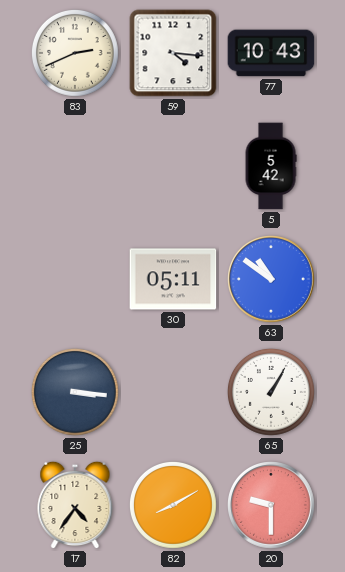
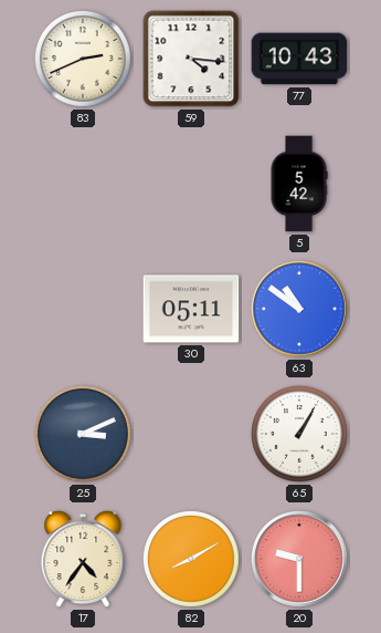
25: 3:16 -> 3:11
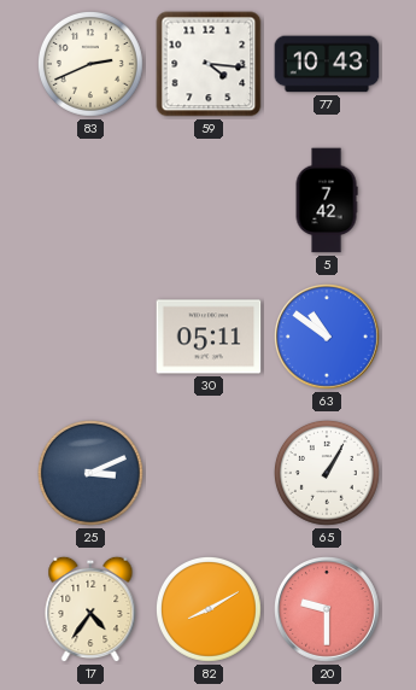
5: 5:42 -> 7:42
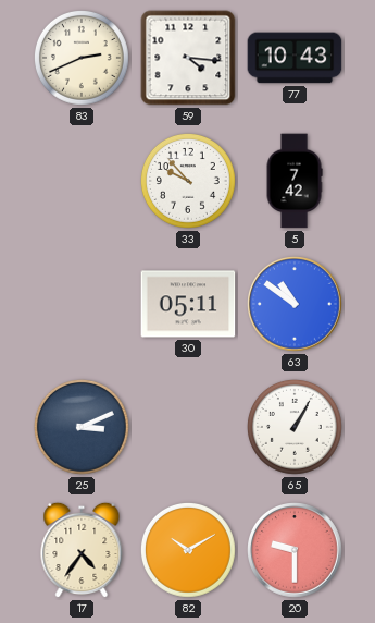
33: none -> 9:53
82: 8:10 -> 10:10
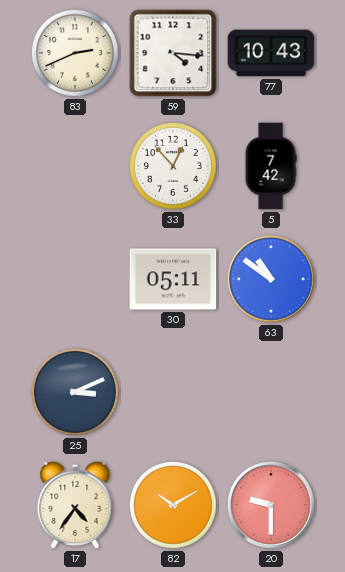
33: 9:53 -> 12:53
65: 1:05 -> none
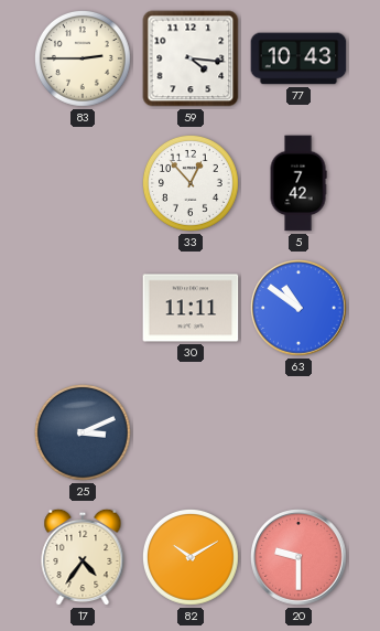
83: 2:41 -> 2:45
30: 05:11 -> 11:11
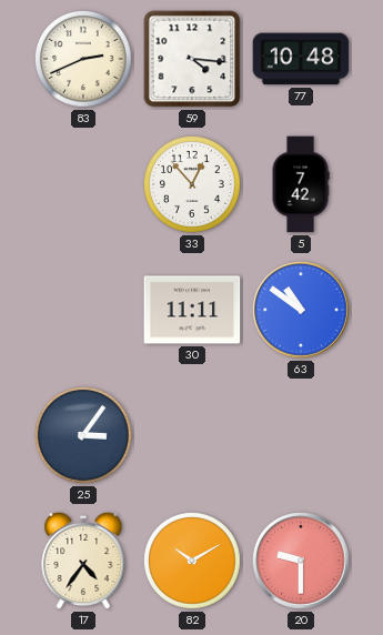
83: 2:45 -> 2:41
77: 10:43 -> 10:48
25: 3:11 -> 3:06
